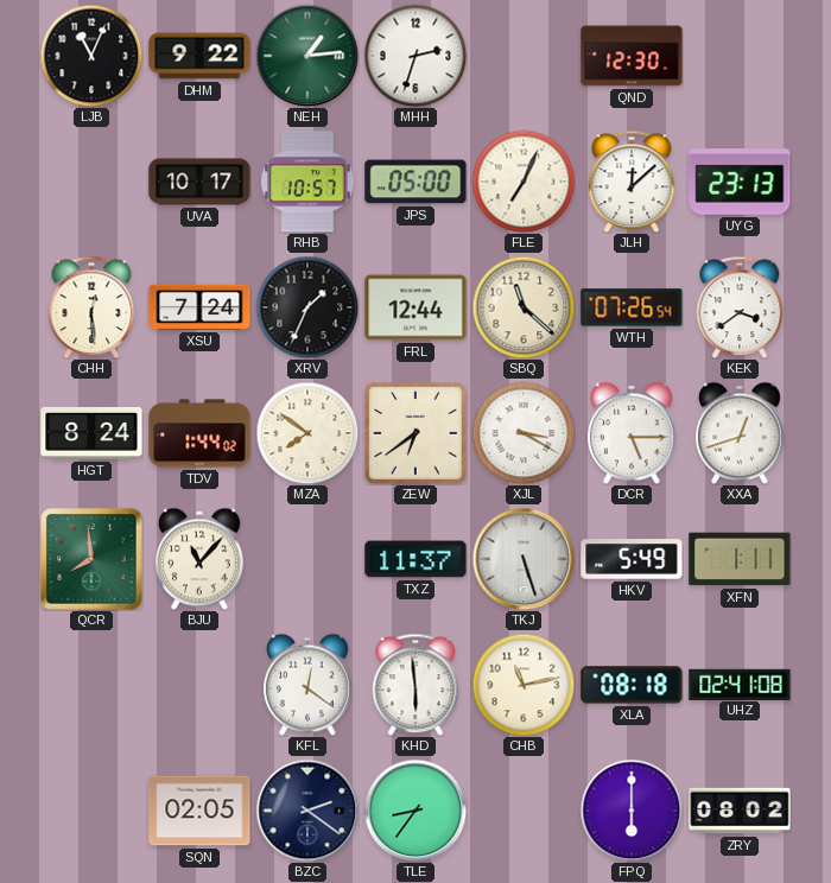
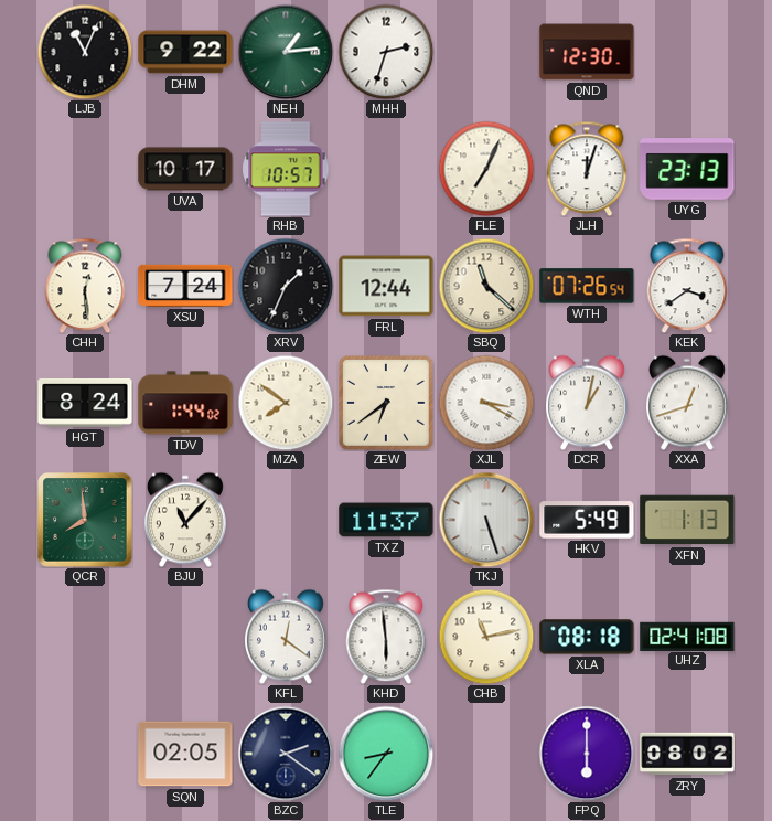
JPS: 05:00 -> none
JLH: 12:08 -> 12:03
DCR: 5:15 -> 1:02
XFN: 1:11 -> 1:13
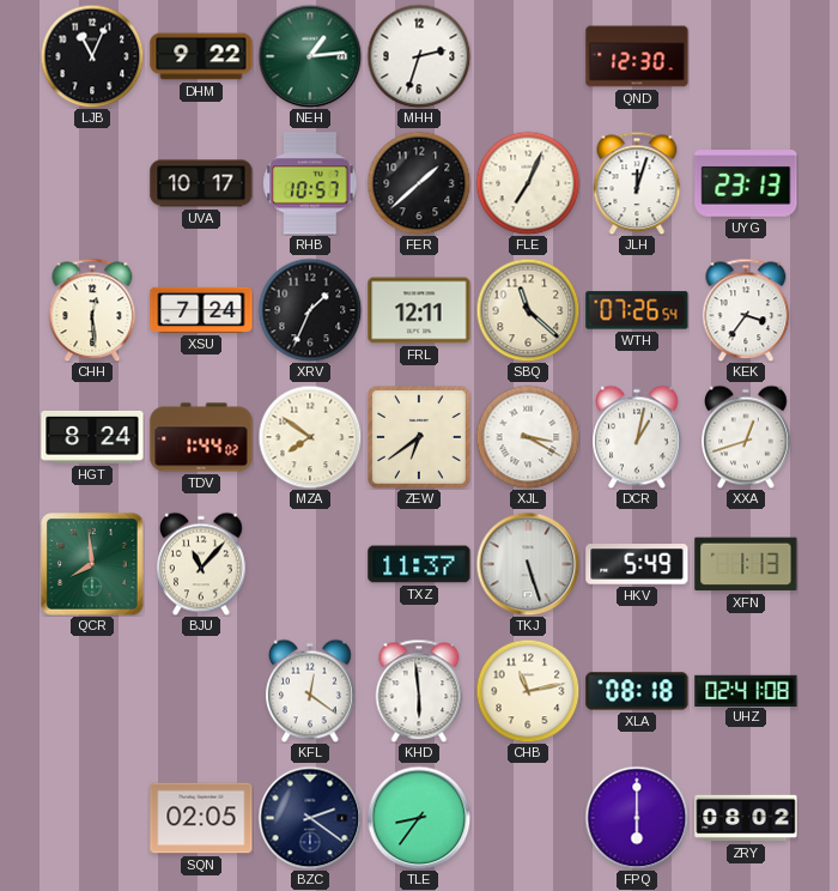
FER: none -> 1:38
FRL: 12:44 -> 12:11
KEK: 3:39 -> 3:36
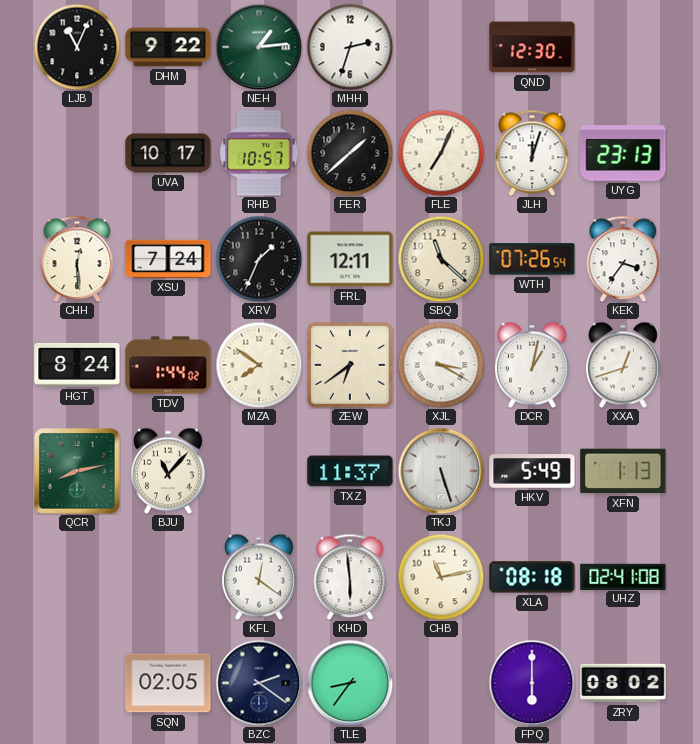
QCR: 7:59 -> 8:13
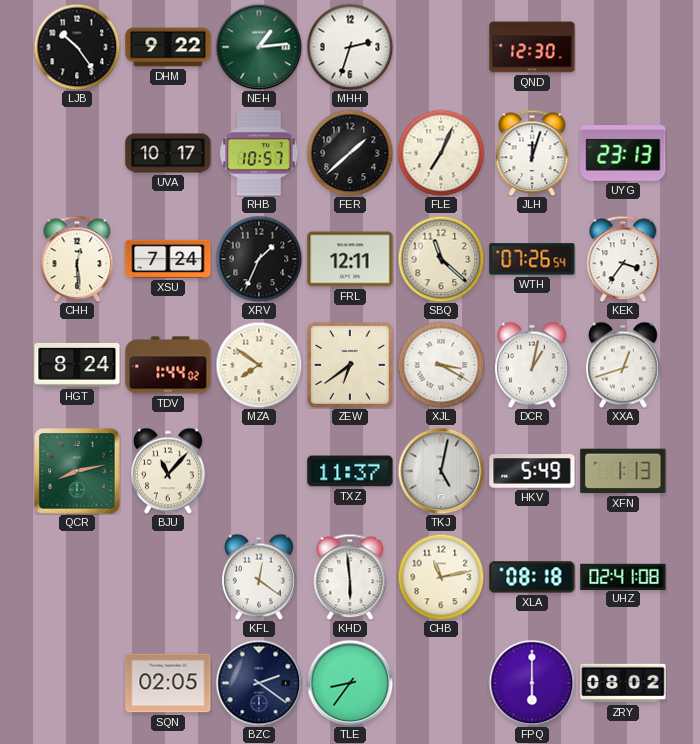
LJB: 11:04 -> 10:24
TKJ: 5:27 -> 5:02
